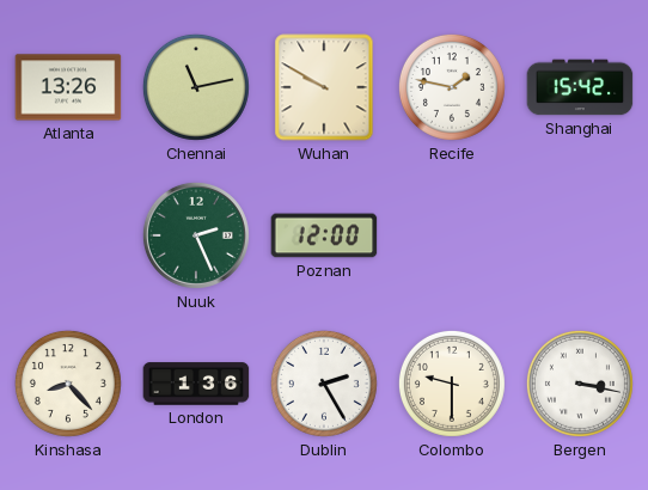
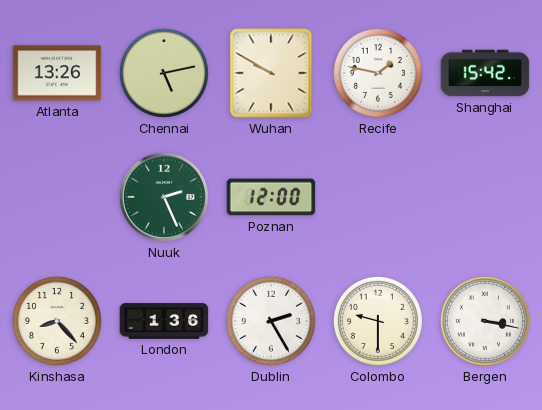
Chennai: 11:13 -> 5:13
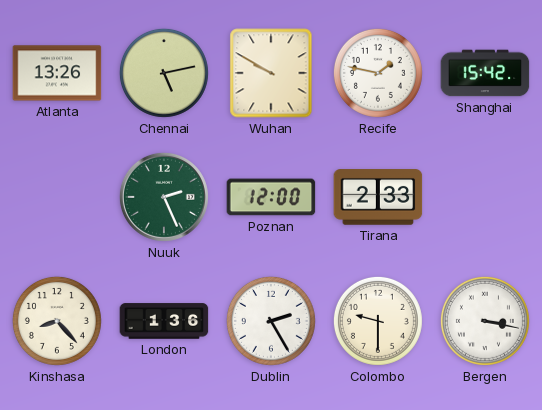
Tirana: none -> 2:33
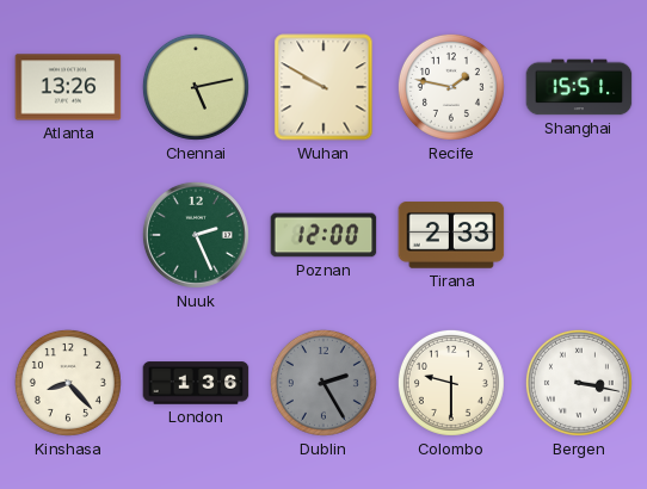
Shanghai: 15:42 -> 15:51
Dublin dial: white -> grey
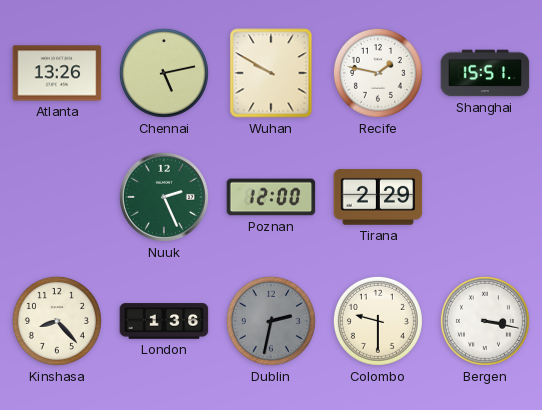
Tirana: 2:33 -> 2:29
Dublin: 2:25 -> 2:32
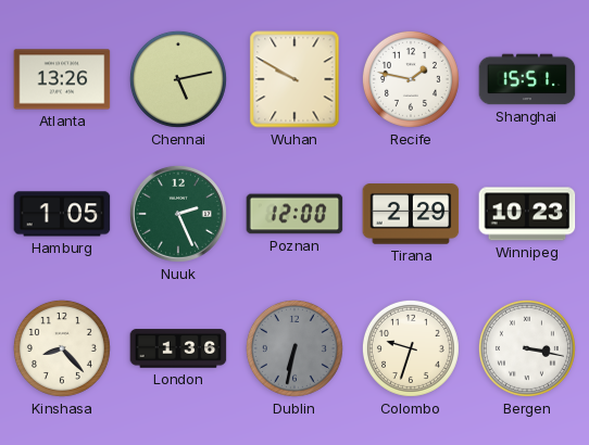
Hamburg: none -> 1:05
Winnipeg: none -> 10:23
Dublin: 2:32 -> 6:32
Colombo: 9:30 -> 9:33
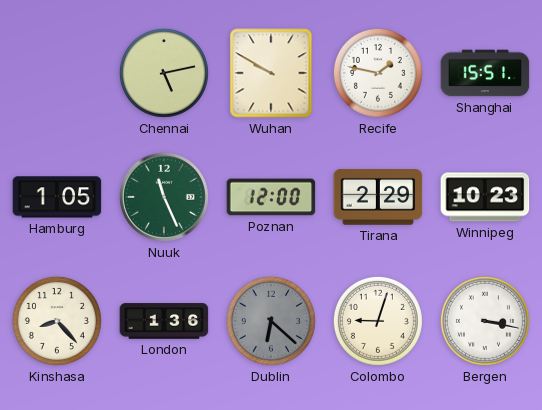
Atlanta: 13:26 -> none
Nuuk: 2:26 -> 11:26
Dublin: 6:32 -> 6:22
Colombo: 9:33 -> 9:03
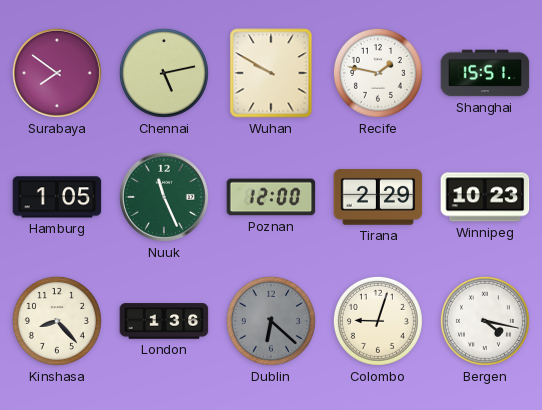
Surabaya: none -> 7:51
Bergen: 3:17 -> 4:17
